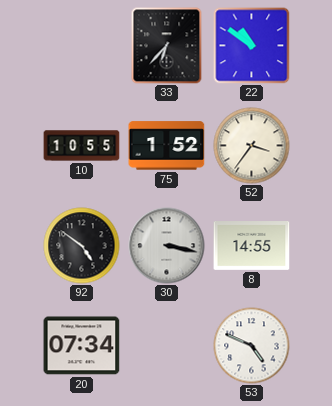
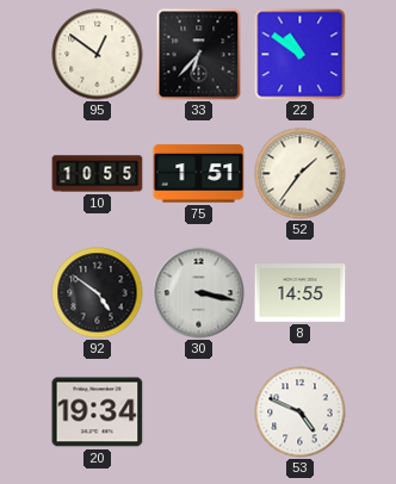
95: none -> 12:51
75: 1:52 -> 1:51
52: 3:36 -> 1:36
20: 07:34 -> 19:34
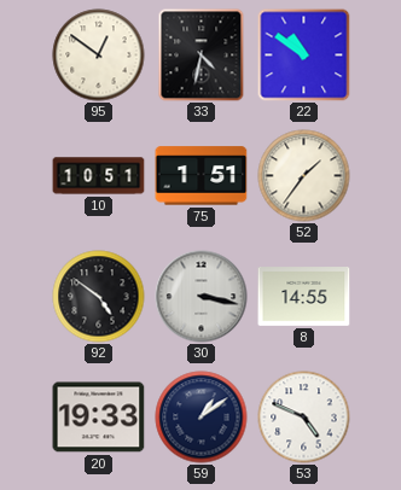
33: 6:37 -> 4:32
10: 10:55 -> 10:51
20: 19:34 -> 19:33
59: none -> 1:09
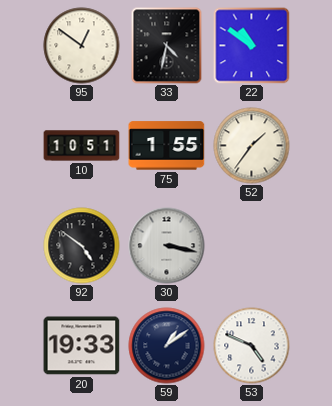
75: 1:51 -> 1:55
8: 14:55 -> none
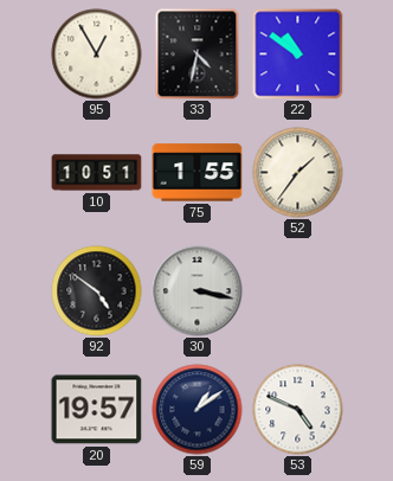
95: 12:51 -> 12:55
20: 19:33 -> 19:57
